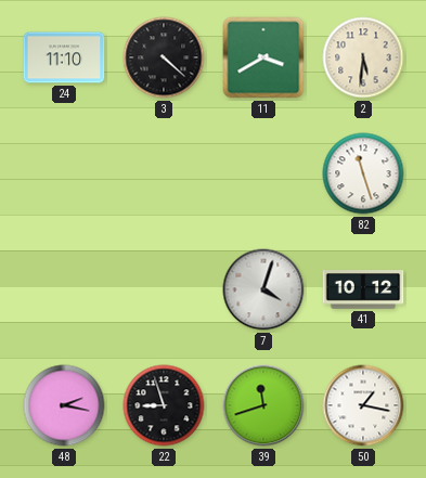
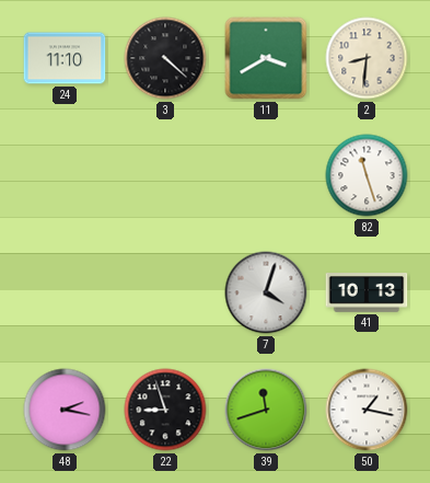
2: 5:31 -> 8:31
41: 10:12 -> 10:13
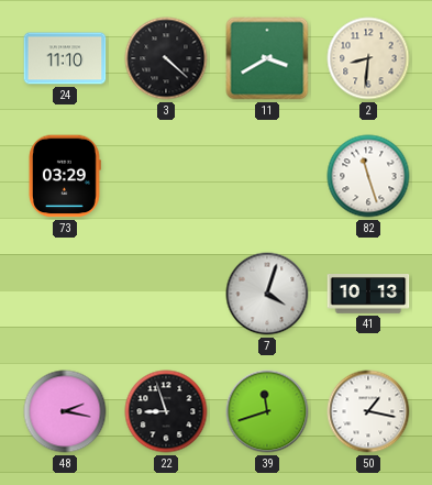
73: none -> 03:29
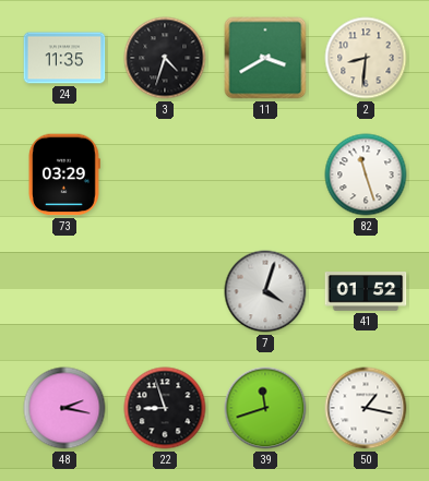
24: 11:10 -> 11:35
3: 4:22 -> 4:33
41: 10:13 -> 01:52
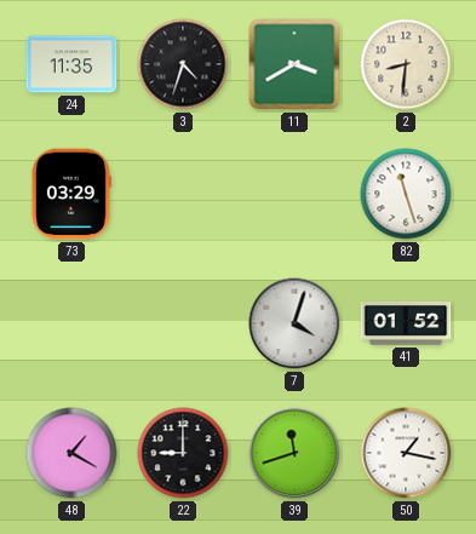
48: 2:17 -> 1:20
22: 8:57 -> 9:00
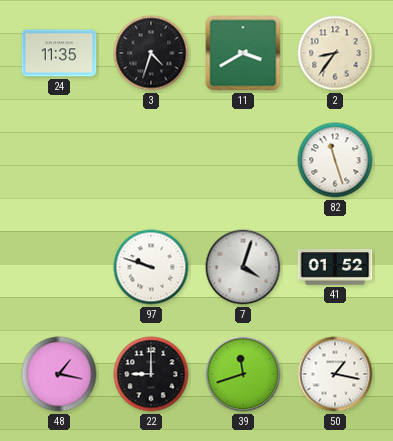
2: 8:31 -> 8:36
73: 03:29 -> none
97: none -> 9:48
48: 1:20 -> 1:17
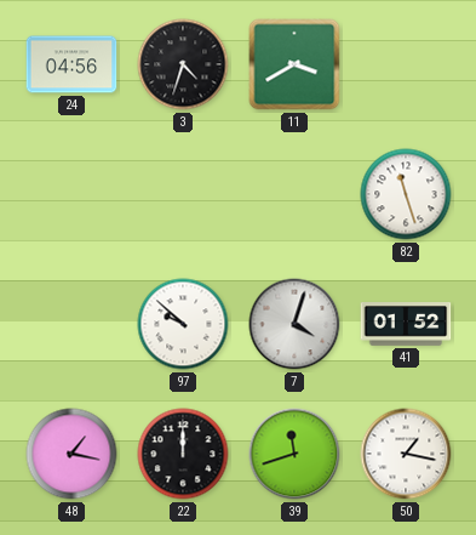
24: 11:35 -> 04:56
2: 8:36 -> none
97: 9:48 -> 9:52
22: 9:00 -> 12:00
